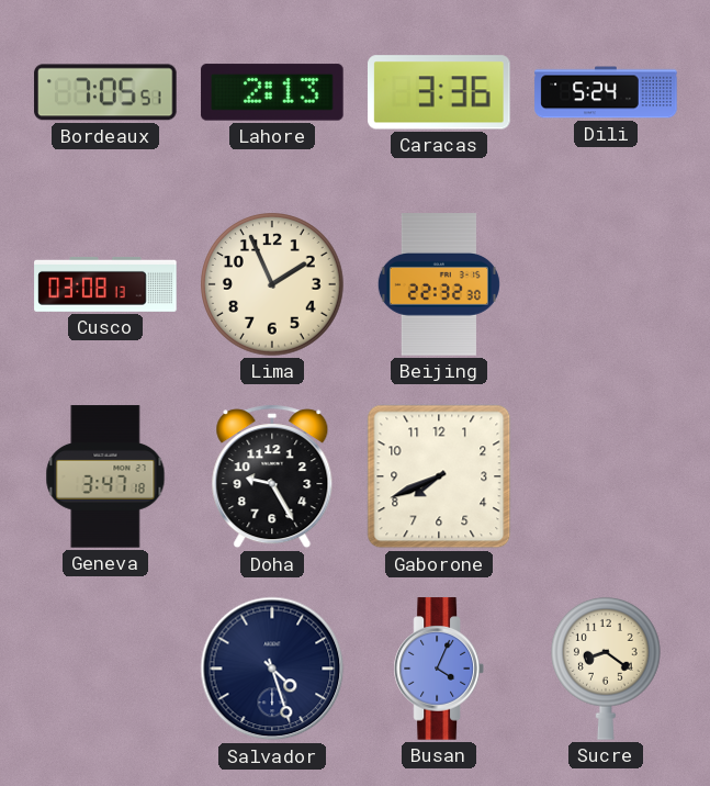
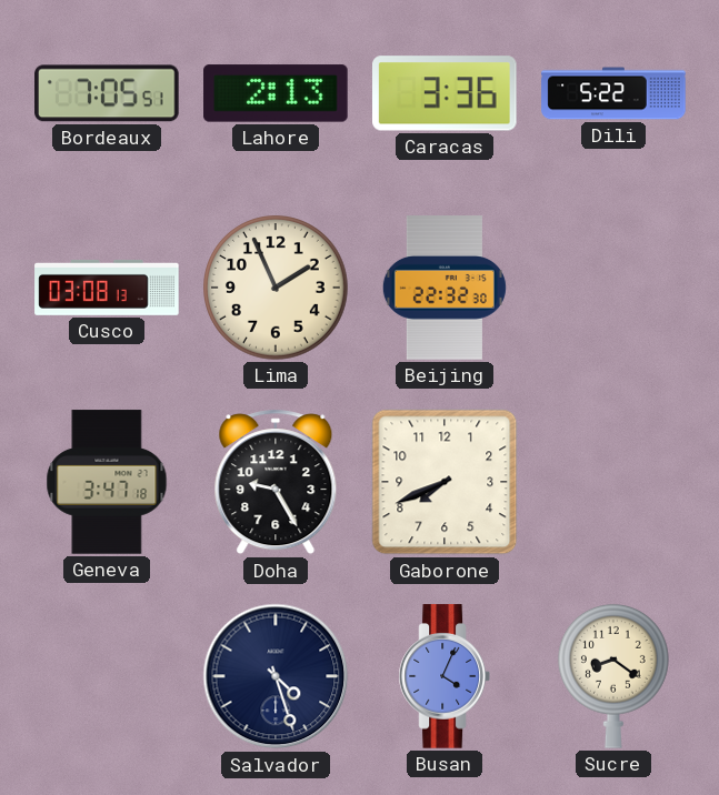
Dili: 5:24 -> 5:22
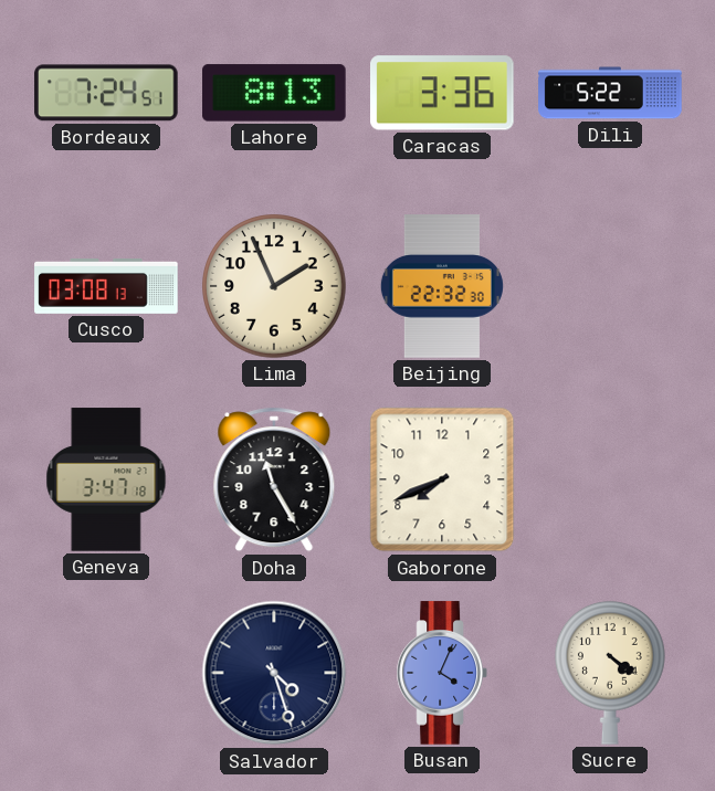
Bordeaux: 7:05 -> 7:24
Lahore: 2:13 -> 8:13
Doha: 9:25 -> 11:25
Sucre: 8:21 -> 4:21
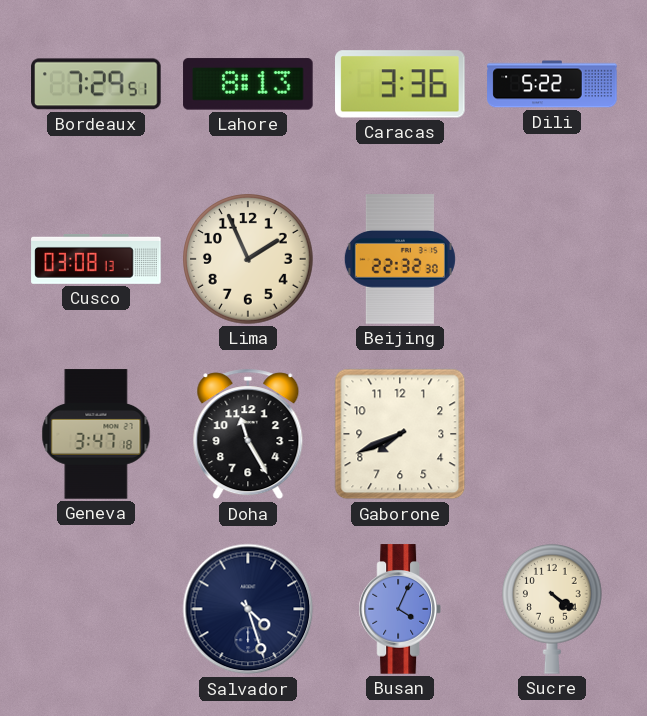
Bordeaux: 7:24 -> 7:29
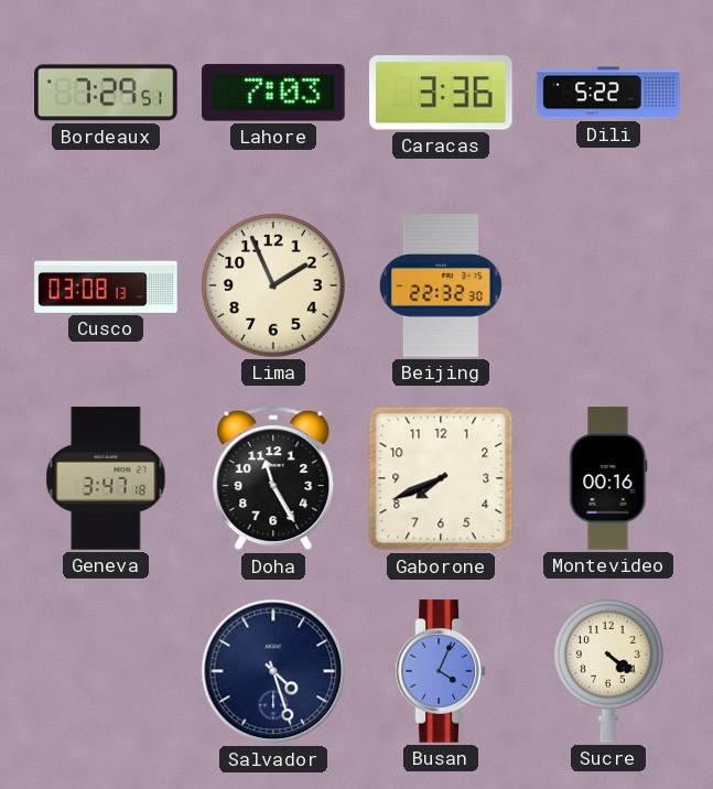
Lahore: 8:13 -> 7:03
Montevideo: none -> 00:16
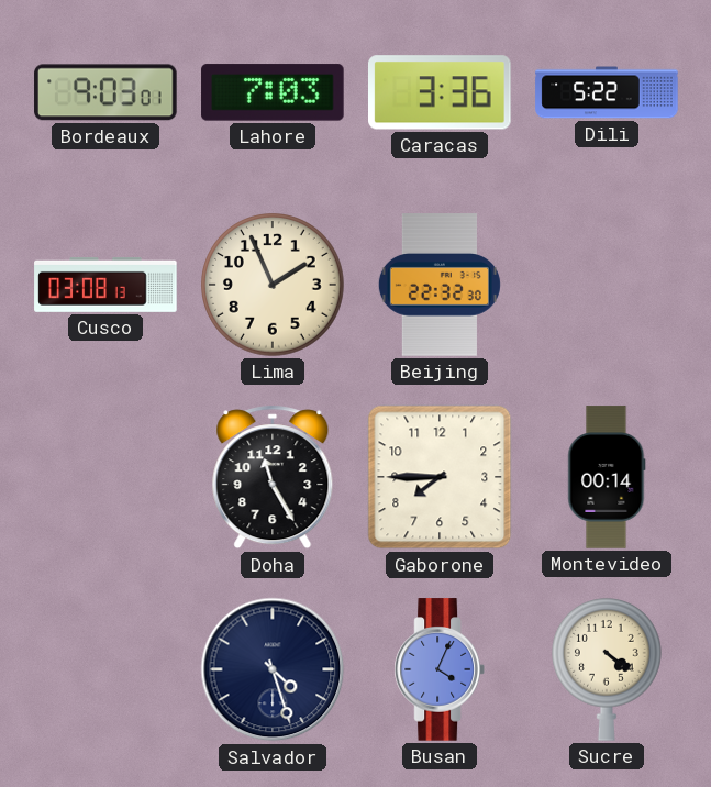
Bordeaux: 7:29 -> 9:03
Geneva: 3:47 -> none
Gaborone: 7:41 -> 7:45
Montevideo: 00:16 -> 00:14
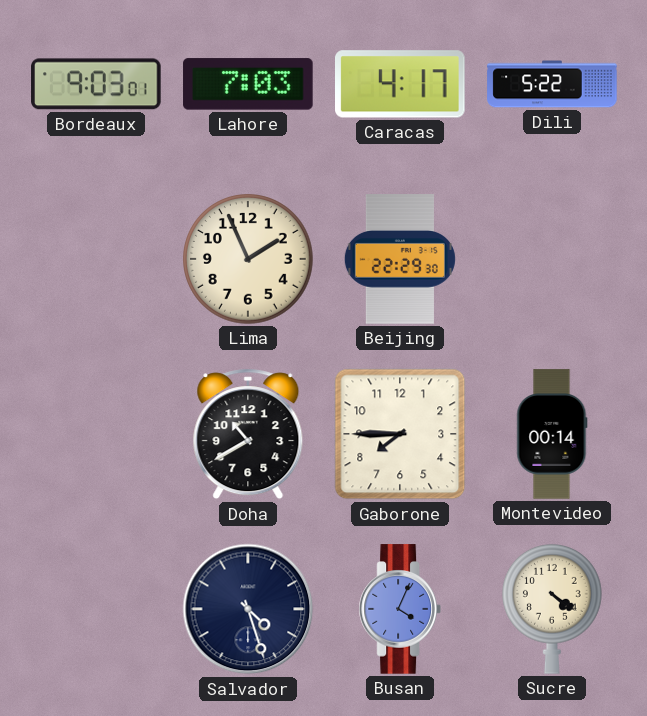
Caracas: 3:36 -> 4:17
Cusco: 03:08 -> none
Beijing: 22:32 -> 22:29
Doha: 11:25 -> 10:40
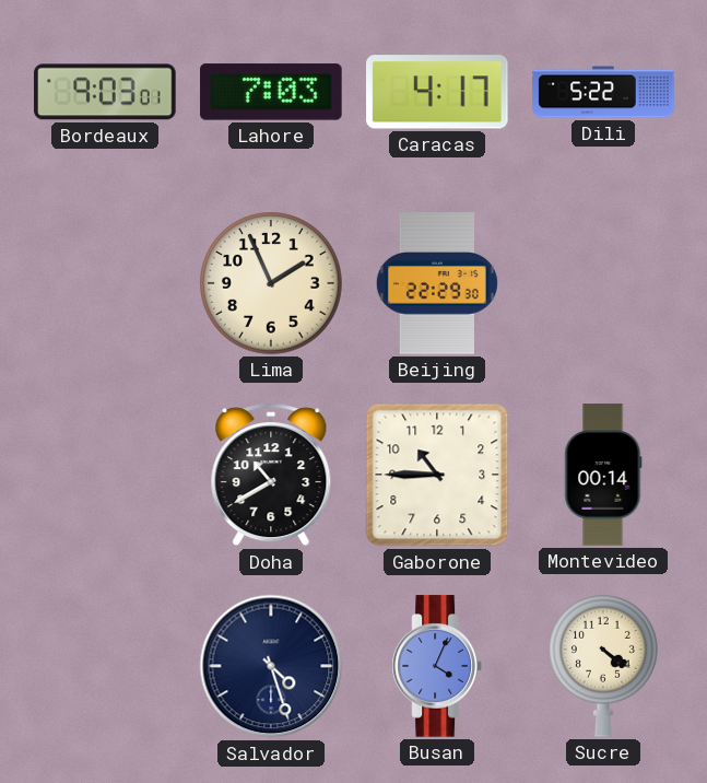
Gaborone: 7:45 -> 10:45
